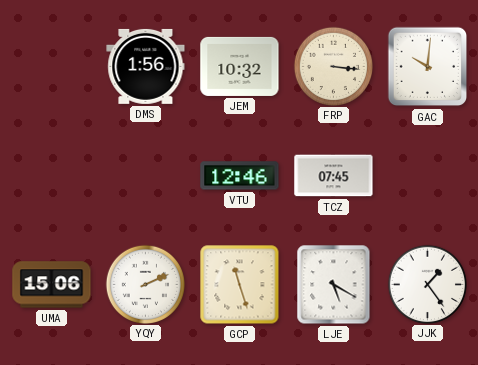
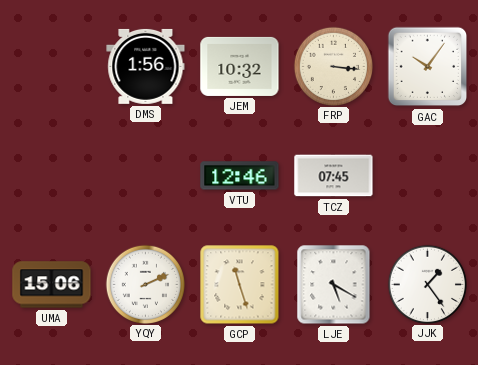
GAC: 10:01 -> 10:06
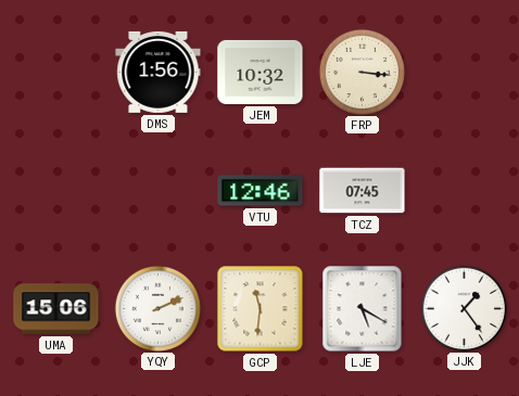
GAC: 10:06 -> none
GCP: 11:27 -> 11:31
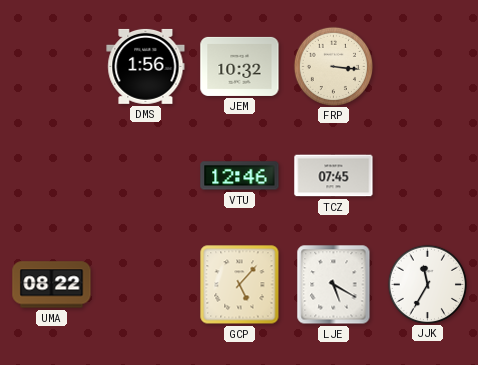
UMA: 15:06 -> 08:22
YQY: 2:11 -> none
GCP: 11:31 -> 5:07
JJK: 1:24 -> 11:35
